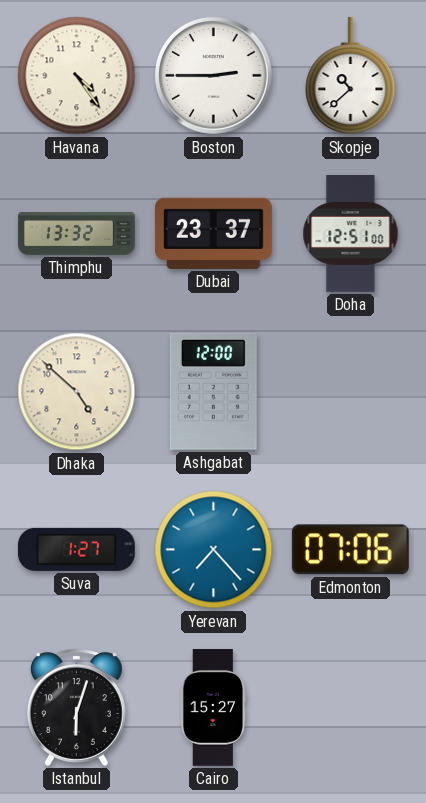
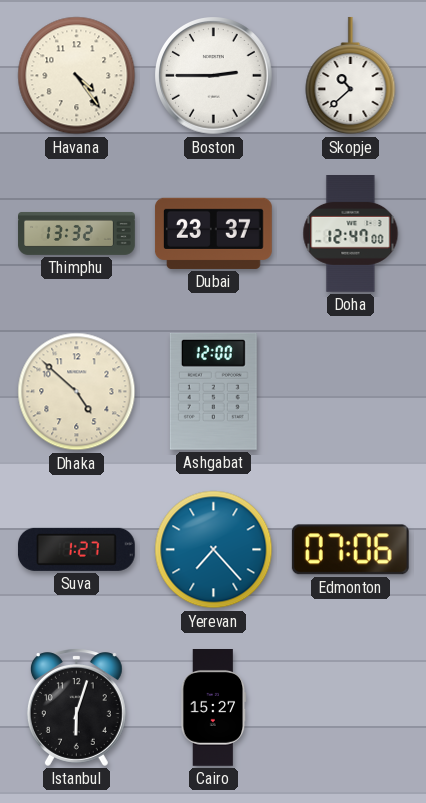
Doha: 12:51 -> 12:47
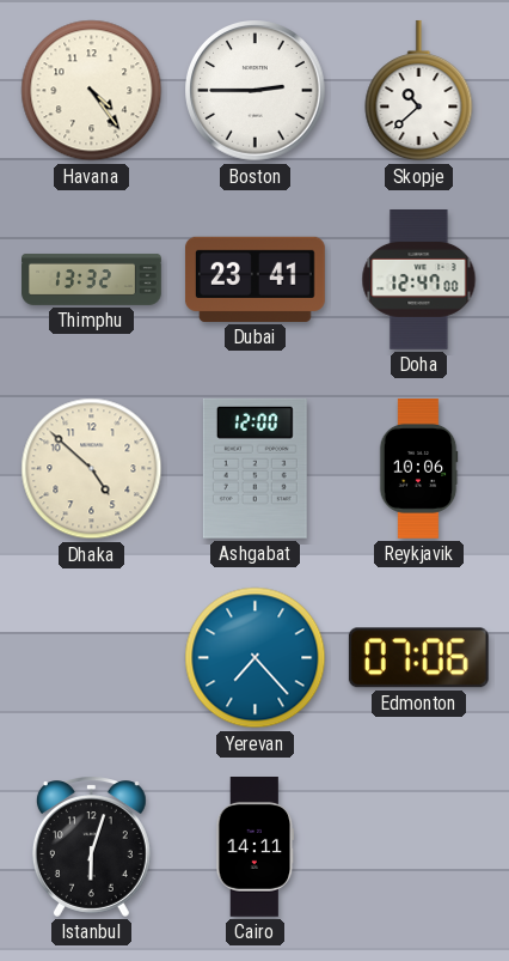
Dubai: 23:37 -> 23:41
Reykjavik: none -> 10:06
Suva: 1:27 -> none
Cairo: 15:27 -> 14:11
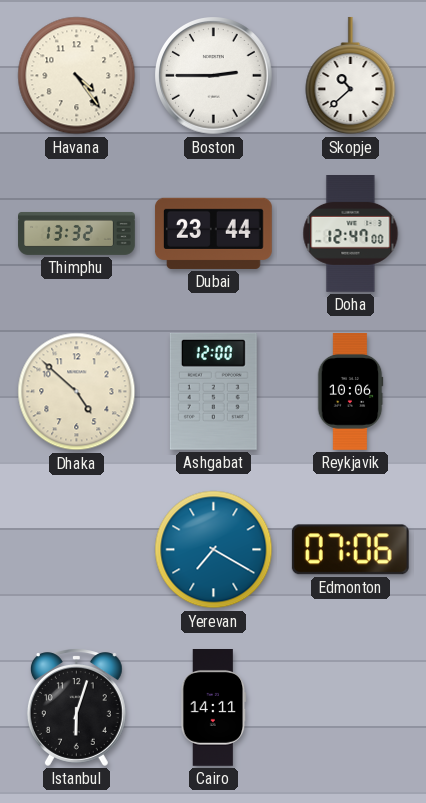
Dubai: 23:41 -> 23:44
Yerevan: 7:23 -> 7:20
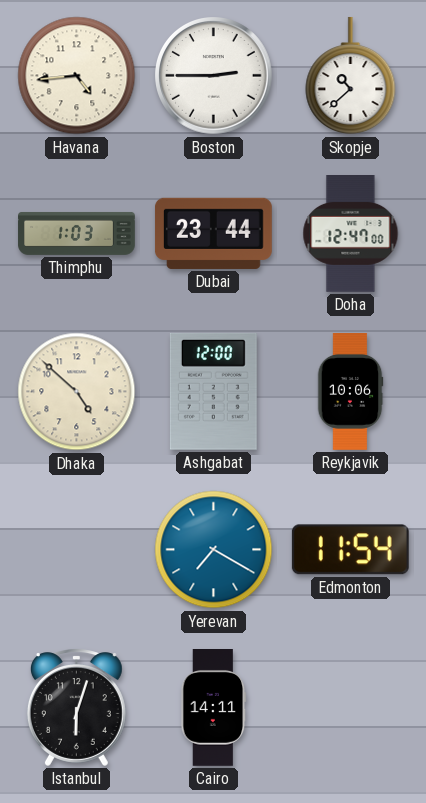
Havana: 4:24 -> 4:44
Thimphu: 13:32 -> 1:03
Edmonton: 07:06 -> 11:54
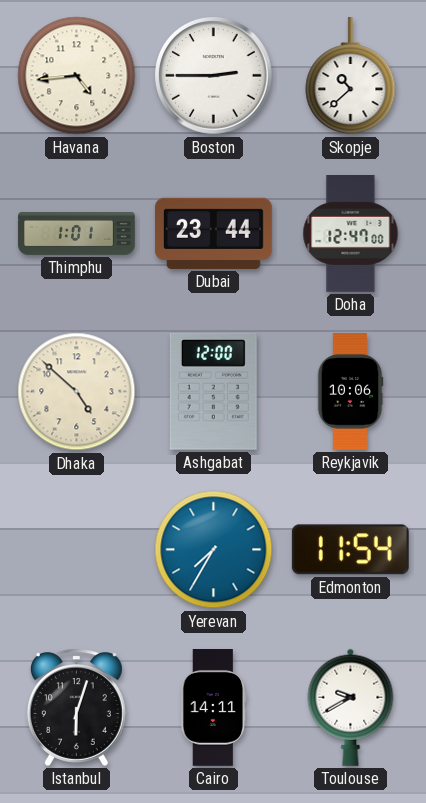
Thimphu: 1:03 -> 1:01
Yerevan: 7:20 -> 7:35
Toulouse: none -> 9:40
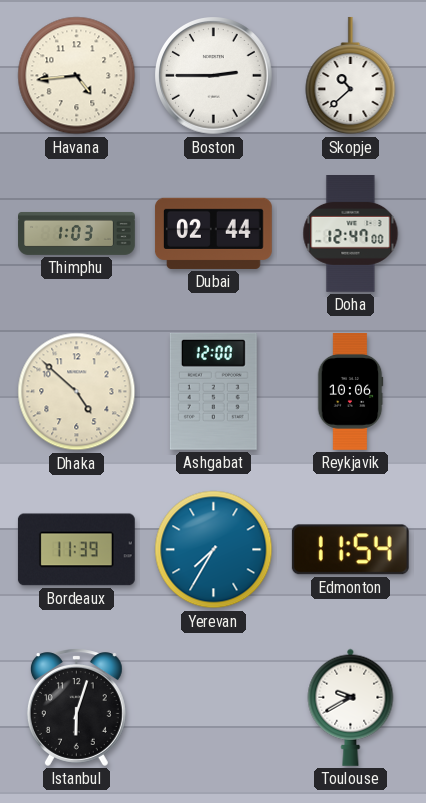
Thimphu: 1:01 -> 1:03
Dubai: 23:44 -> 02:44
Bordeaux: none -> 11:39
Cairo: 14:11 -> none
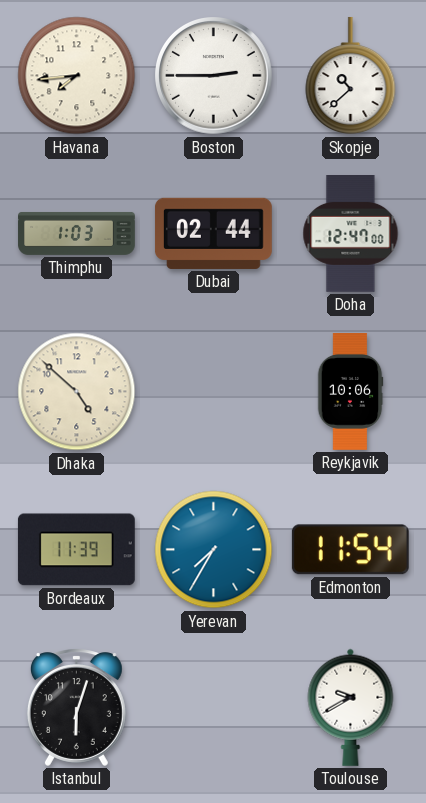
Havana: 4:44 -> 7:44
Ashgabat: 12:00 -> none
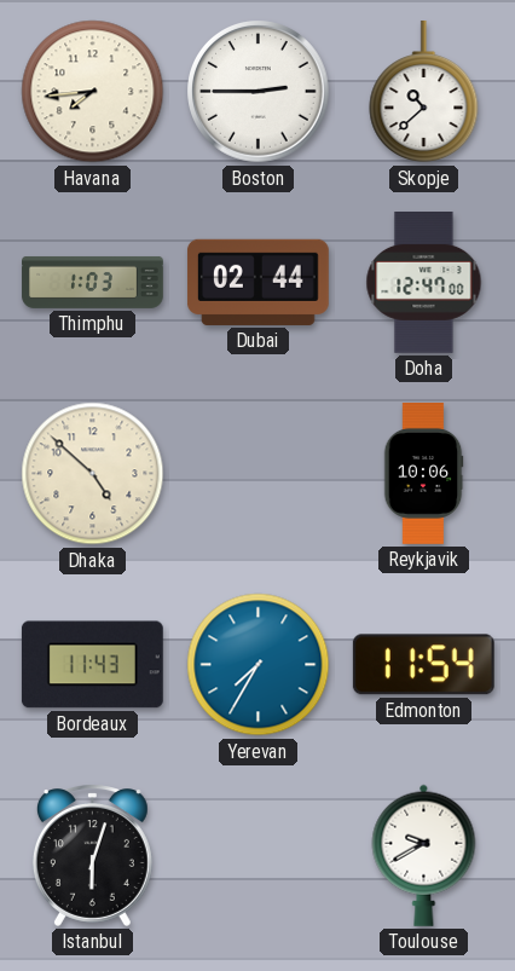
Bordeaux: 11:39 -> 11:43
